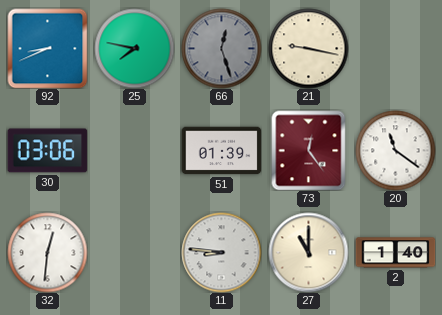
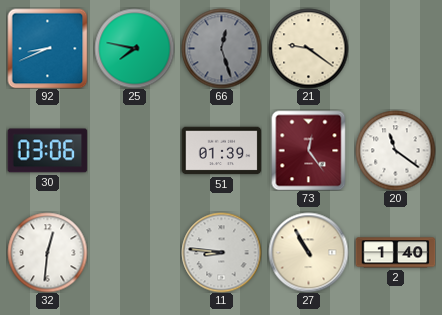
21: 9:17 -> 9:21
27: 11:00 -> 10:55
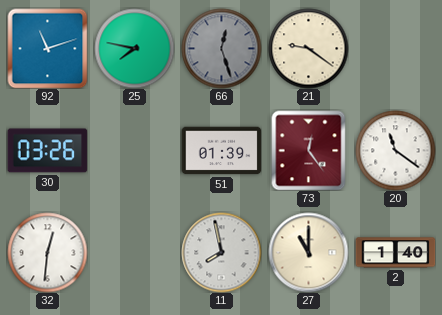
92: 8:41 -> 11:12
30: 03:06 -> 03:26
11: 8:46 -> 7:58
27: 10:55 -> 11:00
